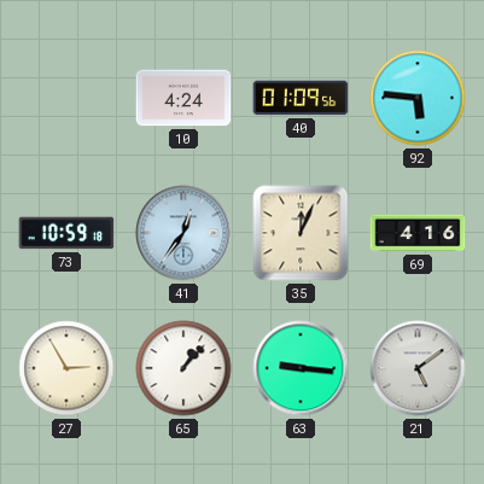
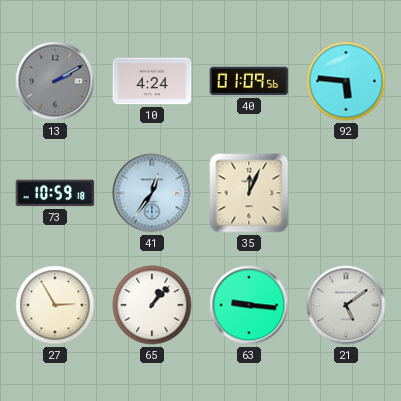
13: none -> 2:10
69: 4:16 -> none
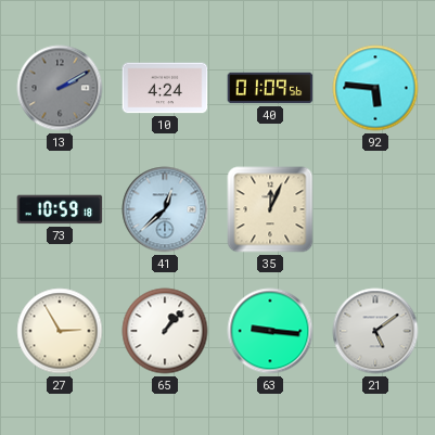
41: 12:36 -> 12:38
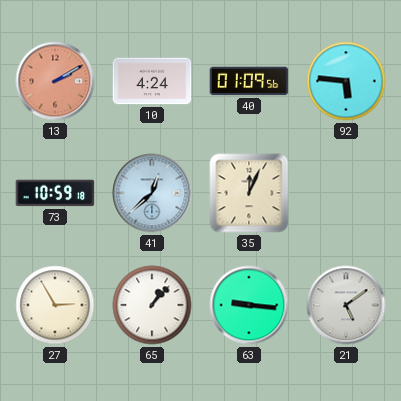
13 dial: grey -> salmon
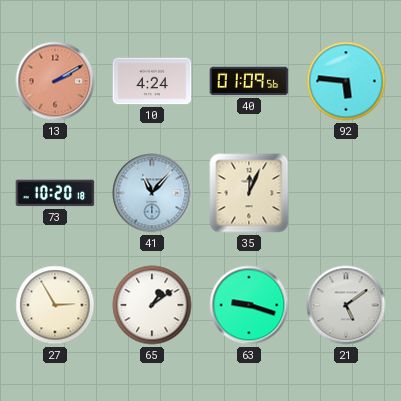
73: 10:59 -> 10:20
41: 12:38 -> 11:07
65: 1:07 -> 1:09
63: 9:16 -> 9:18
